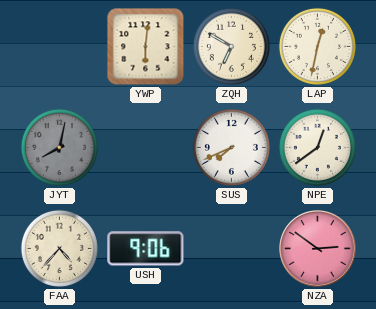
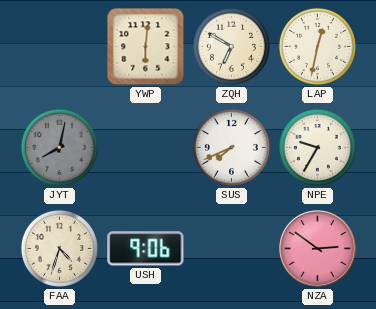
NPE: 12:39 -> 9:35
FAA: 4:37 -> 4:33
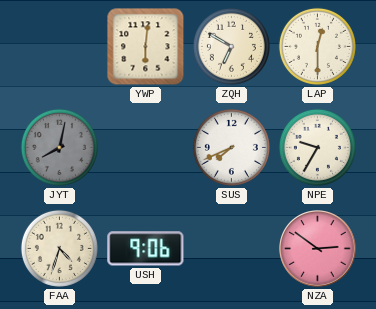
LAP: 12:32 -> 12:30
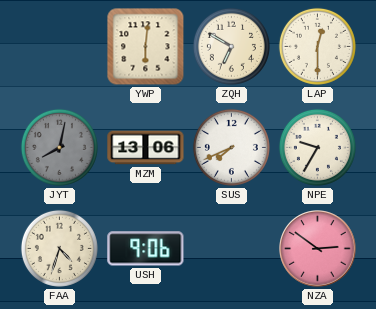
MZM: none -> 13:06
